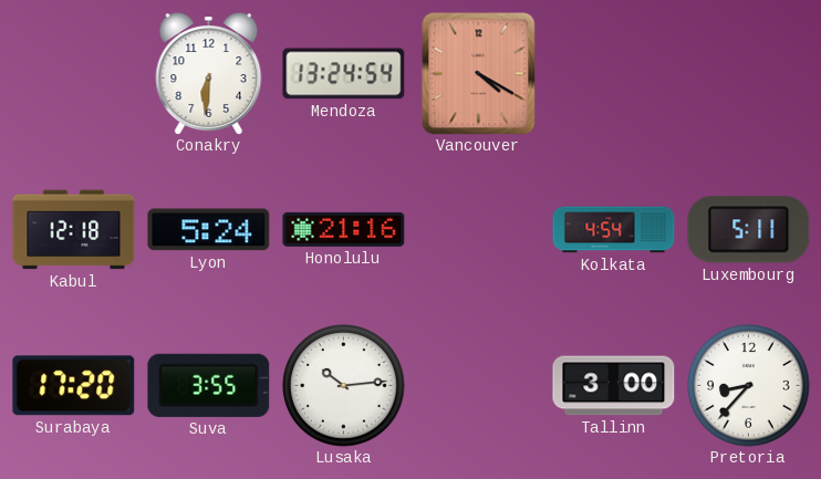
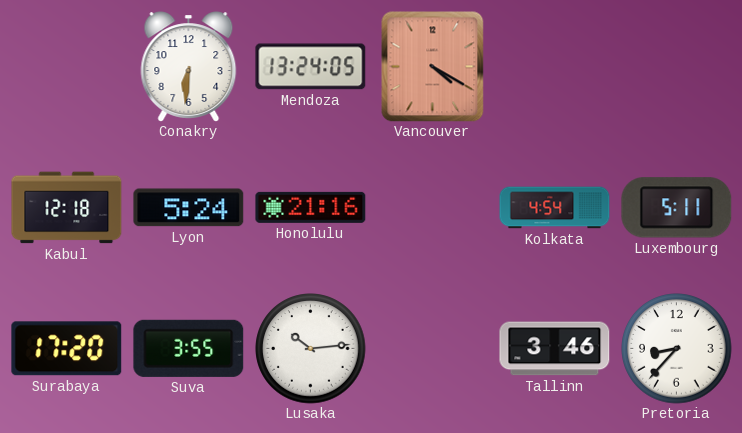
Mendoza: 13:24:54 -> 13:24:05
Tallinn: 3:00 -> 3:46
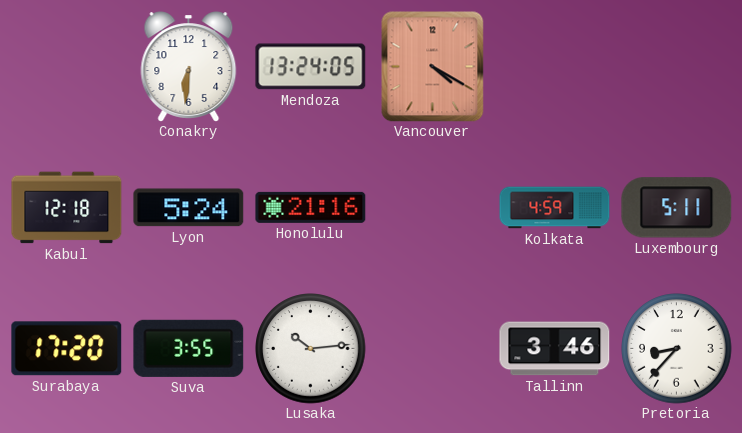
Kolkata: 4:54 -> 4:59
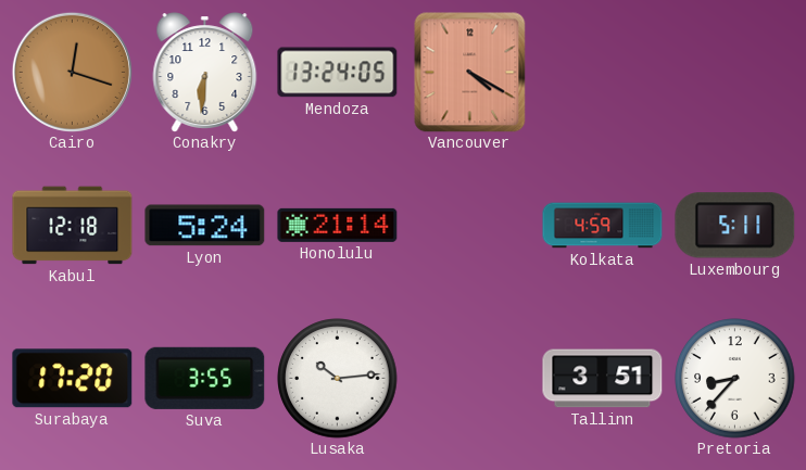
Cairo: none -> 12:18
Honolulu: 21:16 -> 21:14
Tallinn: 3:46 -> 3:51
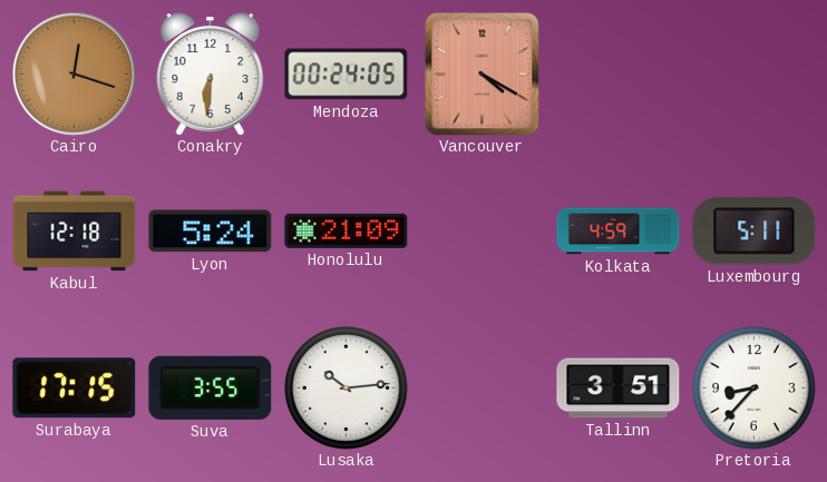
Mendoza: 13:24 -> 00:24
Honolulu: 21:14 -> 21:09
Surabaya: 17:20 -> 17:15
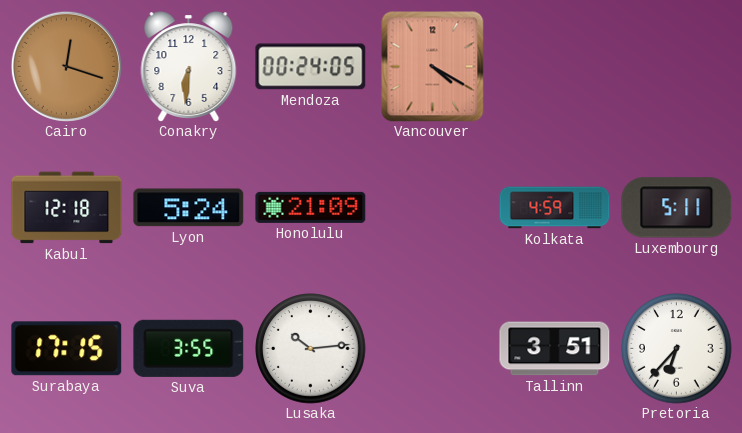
Pretoria: 8:37 -> 6:37
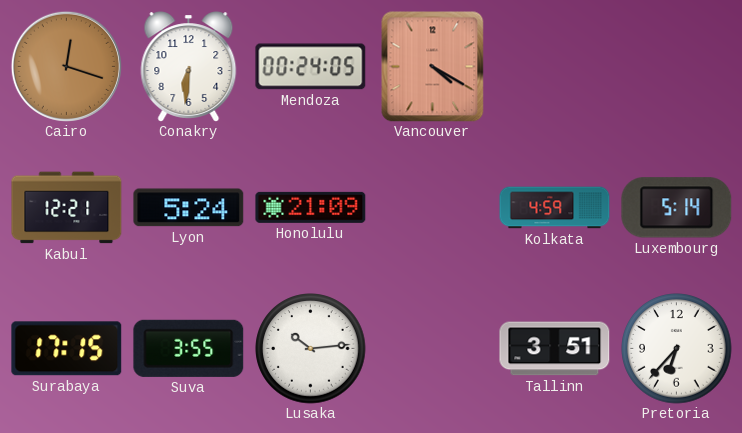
Kabul: 12:18 -> 12:21
Luxembourg: 5:11 -> 5:14
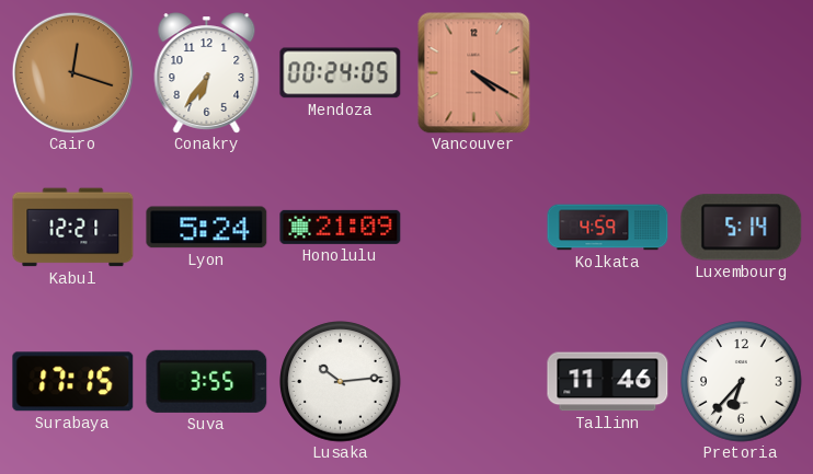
Conakry: 6:31 -> 6:36
Tallinn: 3:51 -> 11:46
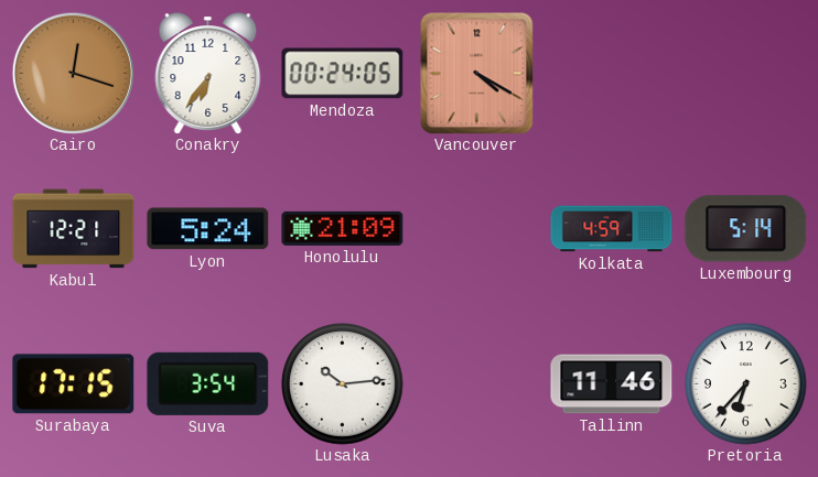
Suva: 3:55 -> 3:54
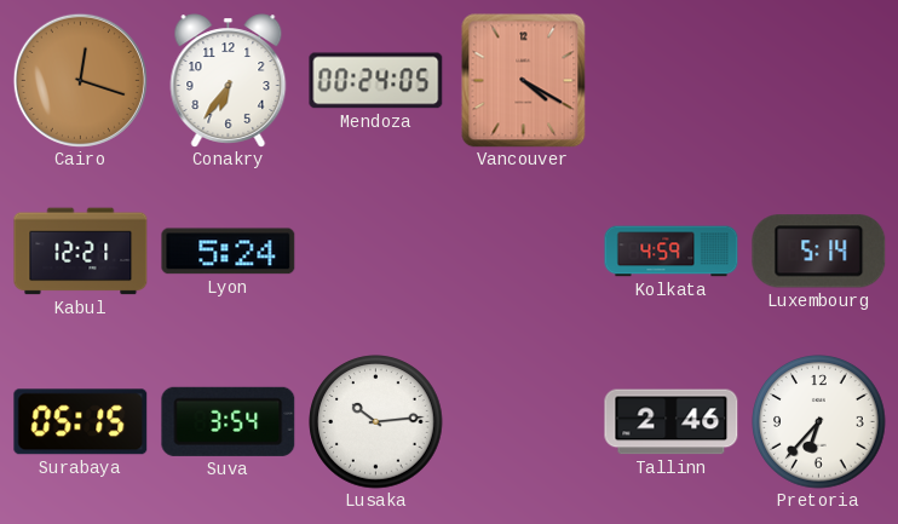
Honolulu: 21:09 -> none
Surabaya: 17:15 -> 05:15
Tallinn: 11:46 -> 2:46
